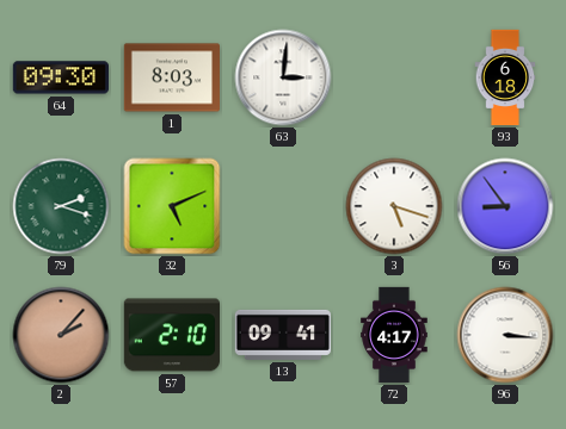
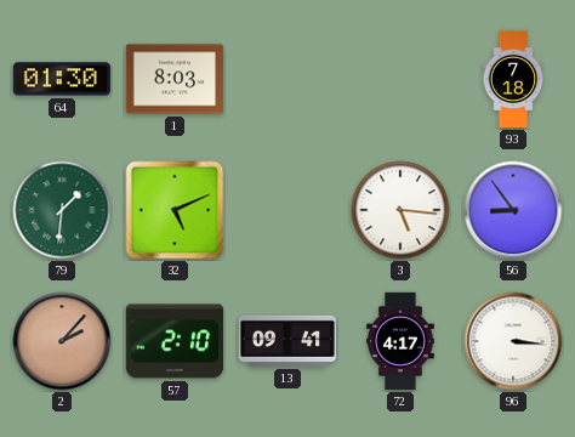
64: 09:30 -> 01:30
63: 3:01 -> none
93: 6:18 -> 7:18
79: 2:18 -> 1:31
3: 5:18 -> 5:16
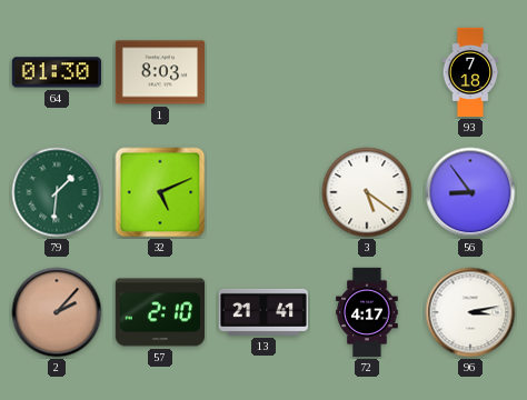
3: 5:16 -> 5:21
13: 09:41 -> 21:41
96: 3:16 -> 3:13
